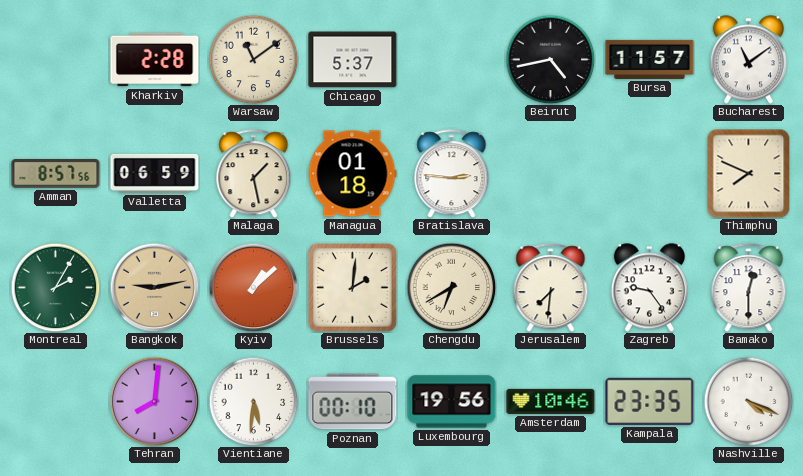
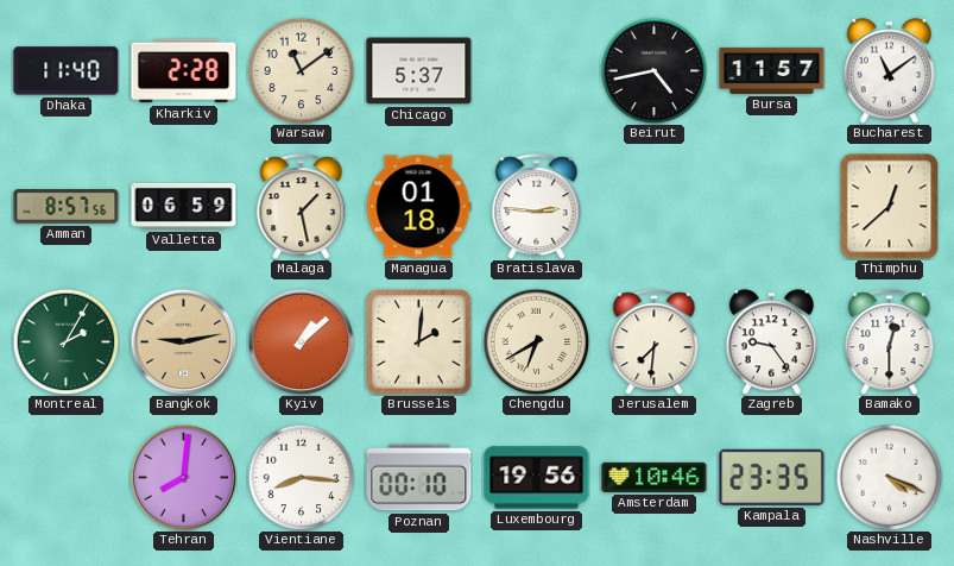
Dhaka: none -> 11:40
Thimphu: 7:49 -> 12:38
Vientiane: 5:31 -> 8:16
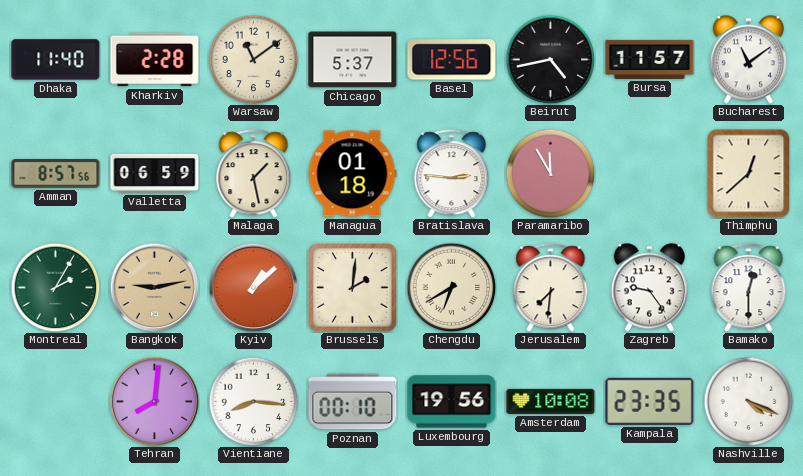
Basel: none -> 12:56
Paramaribo: none -> 11:55
Amsterdam: 10:46 -> 10:08
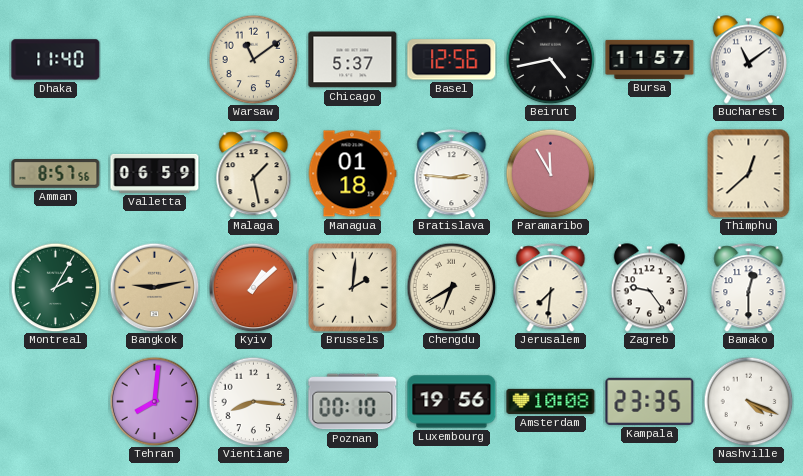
Kharkiv: 2:28 -> none
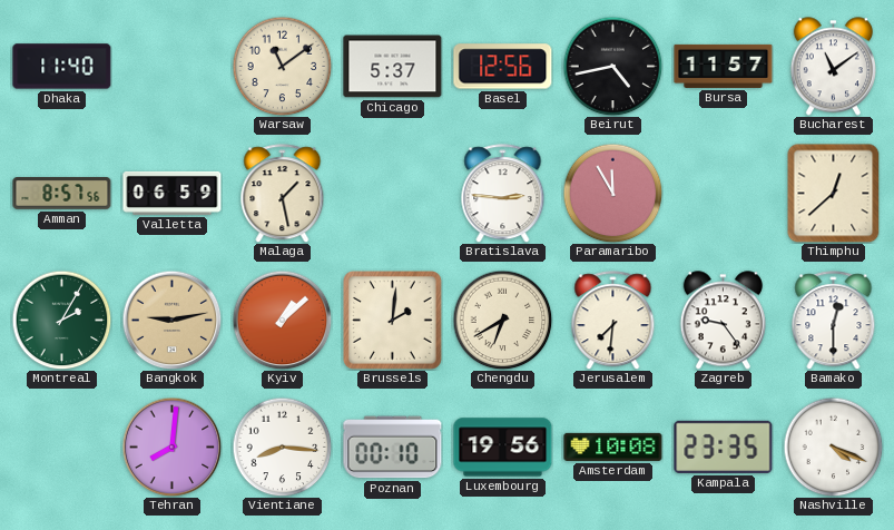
Managua: 01:18 -> none
